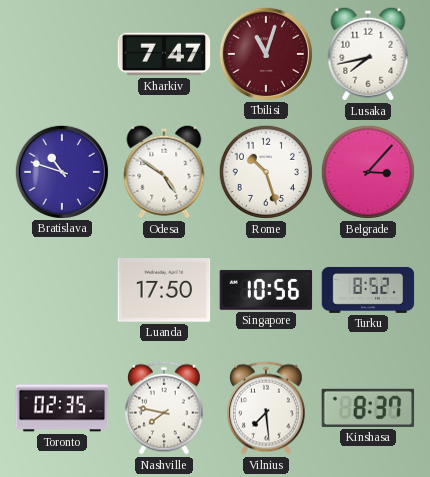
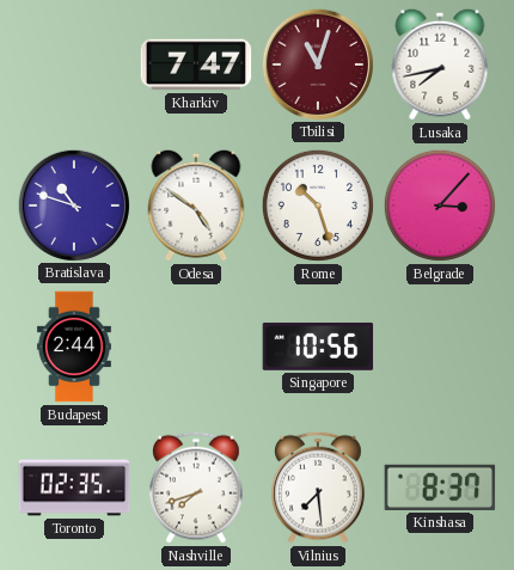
Budapest: none -> 2:44
Luanda: 17:50 -> none
Turku: 8:52 -> none
Nashville: 7:47 -> 7:42
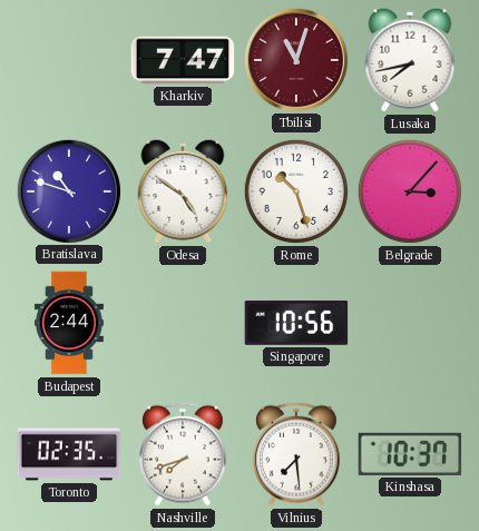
Kinshasa: 8:37 -> 10:37
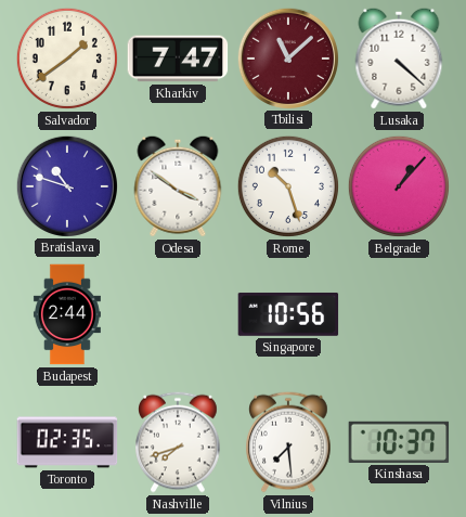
Salvador: none -> 1:39
Tbilisi: 11:03 -> 11:08
Lusaka: 7:43 -> 4:22
Odesa: 4:51 -> 3:51
Belgrade: 3:07 -> 1:07
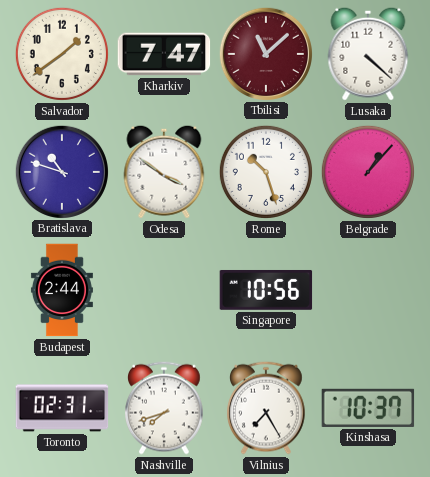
Toronto: 02:35 -> 02:31
Vilnius: 7:29 -> 7:25
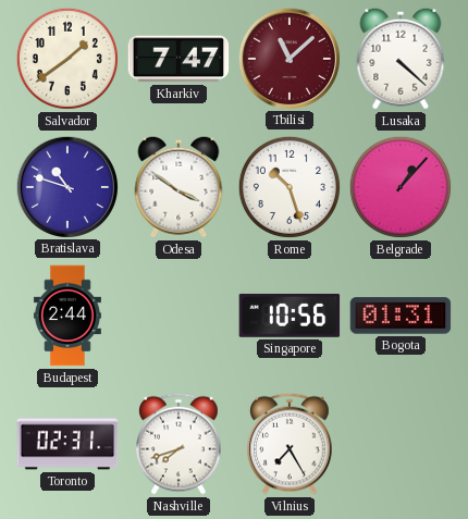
Bogota: none -> 01:31
Kinshasa: 10:37 -> none
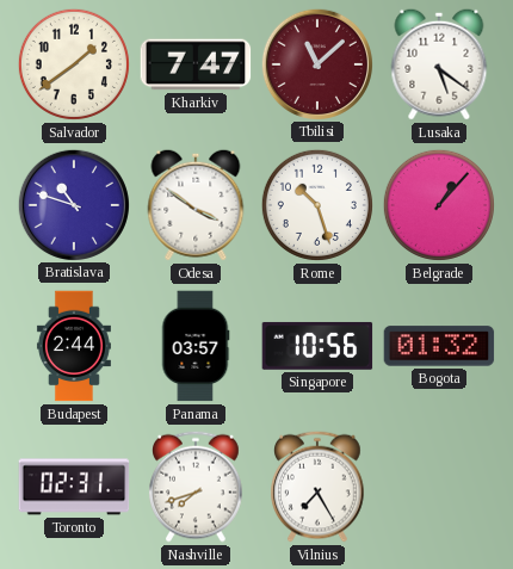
Lusaka: 4:22 -> 5:21
Panama: none -> 03:57
Bogota: 01:31 -> 01:32
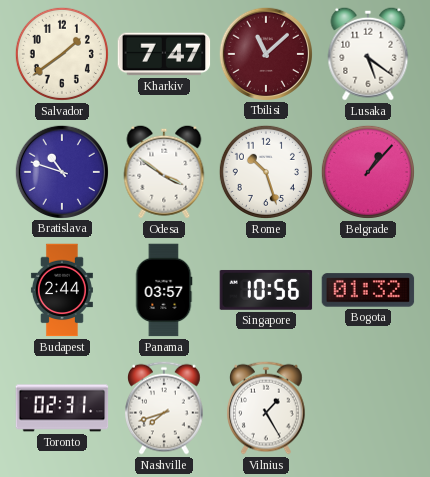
Vilnius: 7:25 -> 1:25
